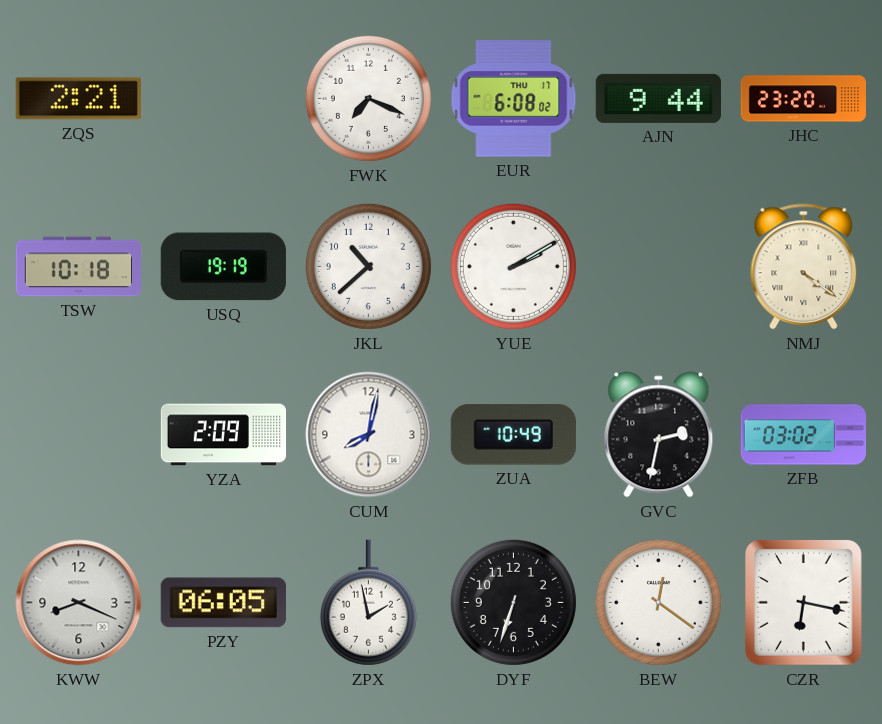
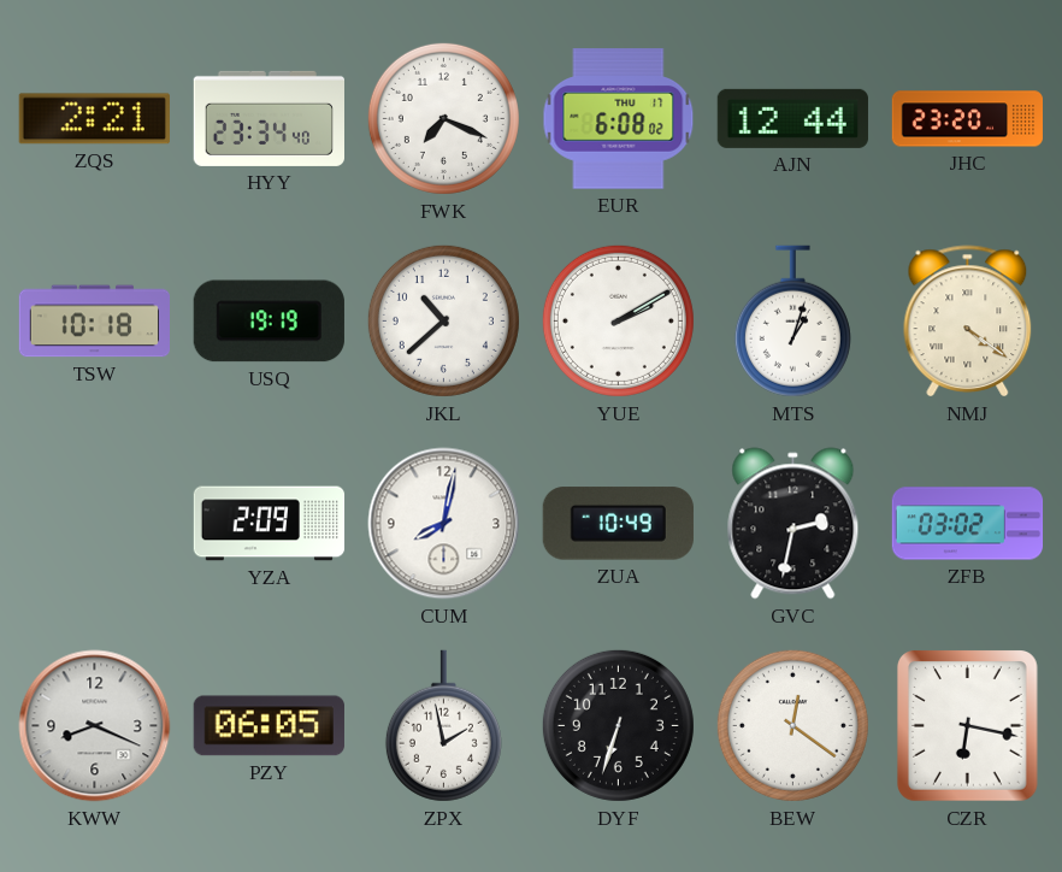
HYY: none -> 23:34
AJN: 9:44 -> 12:44
MTS: none -> 1:03
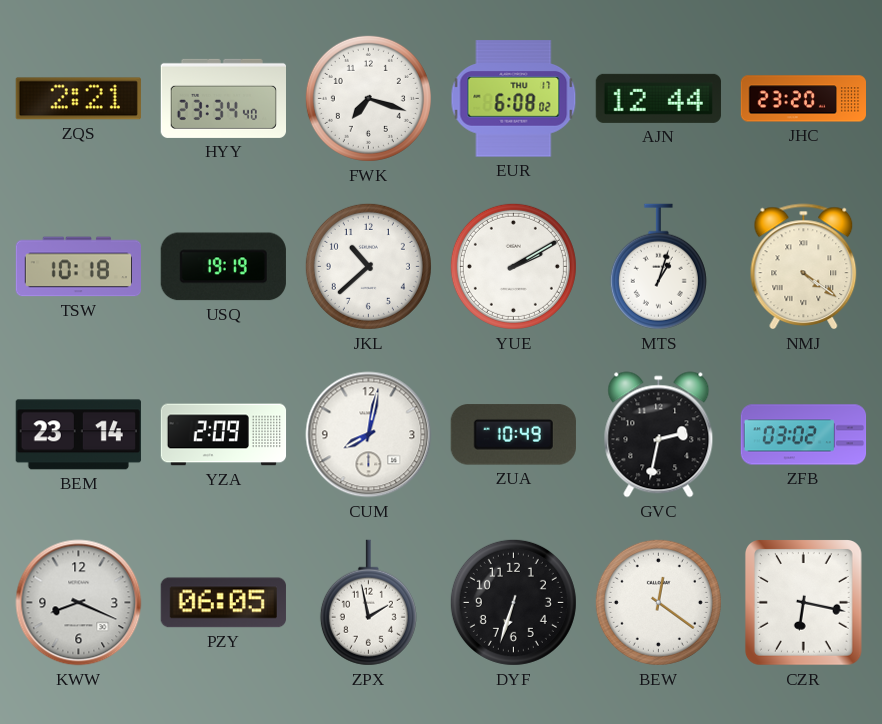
FWK: 7:19 -> 7:18
BEM: none -> 23:14
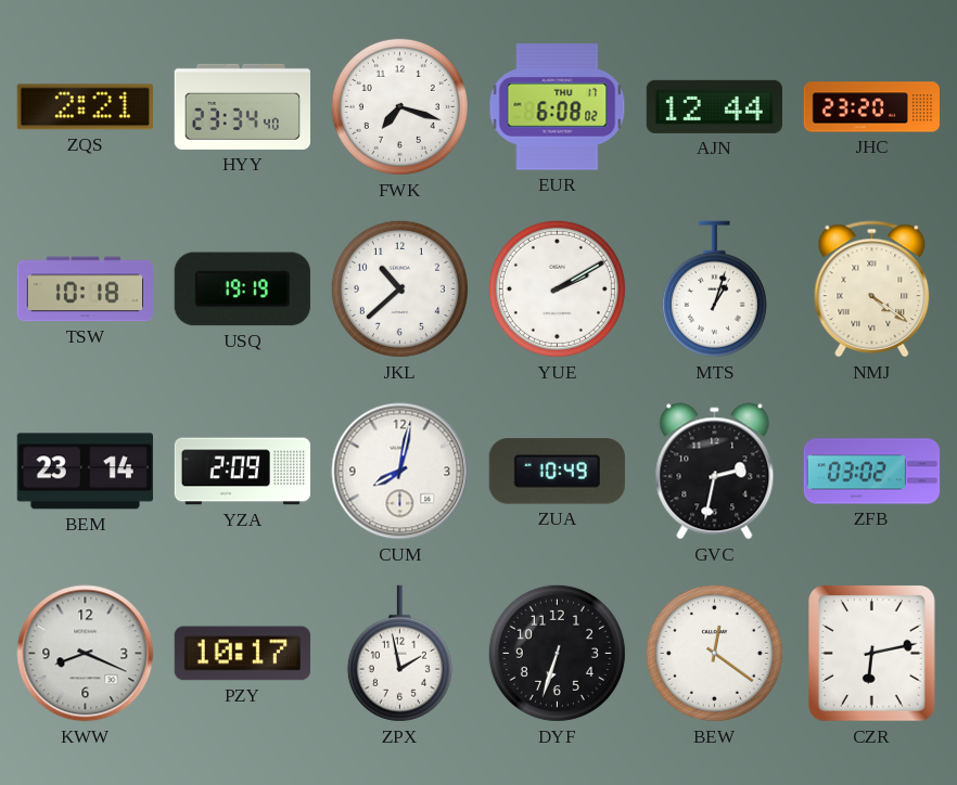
PZY: 06:05 -> 10:17
CZR: 6:17 -> 6:13
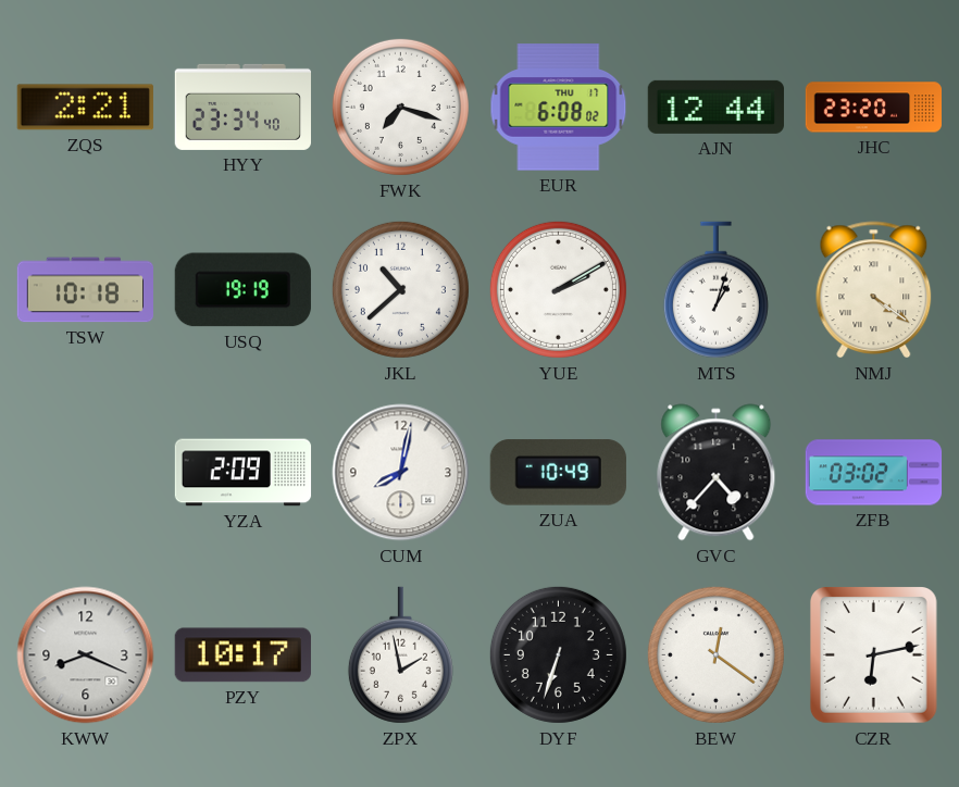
BEM: 23:14 -> none
GVC: 2:32 -> 4:37
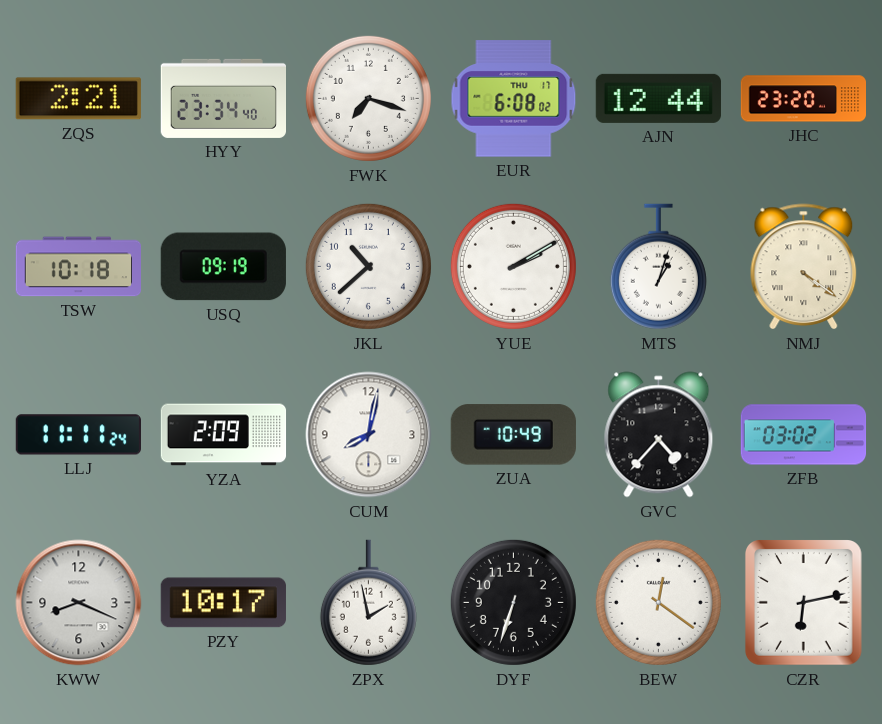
USQ: 19:19 -> 09:19
LLJ: none -> 11:11
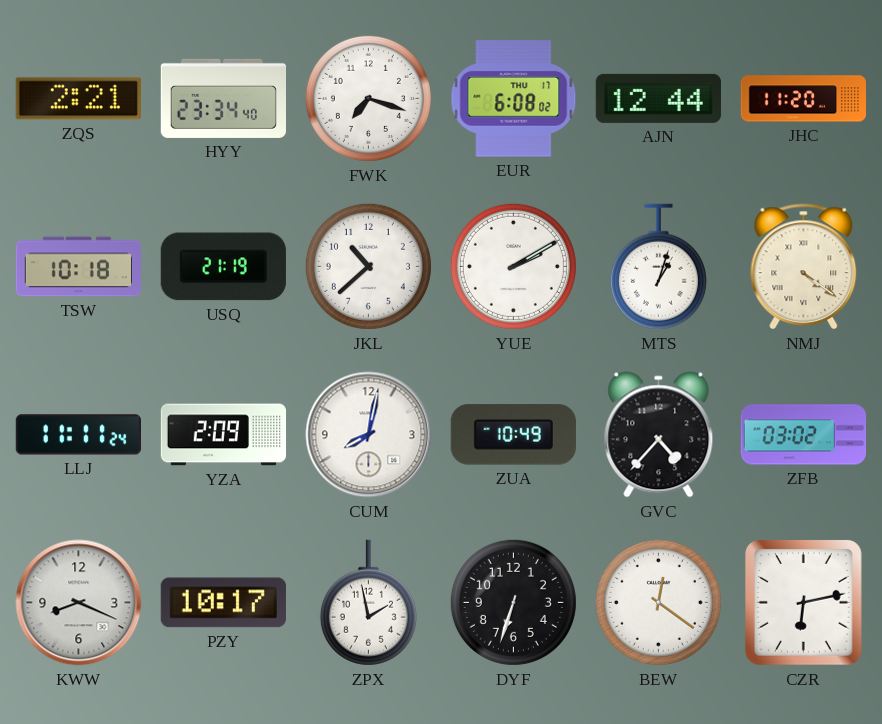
JHC: 23:20 -> 11:20
USQ: 09:19 -> 21:19
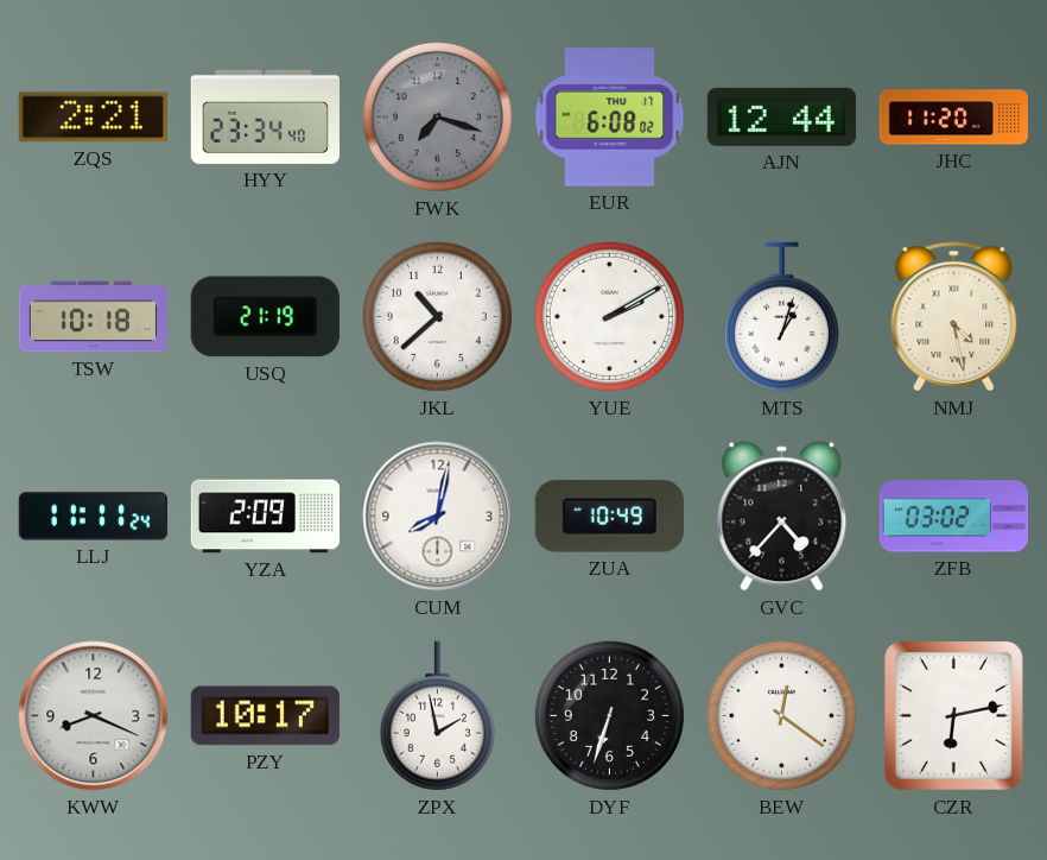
FWK dial: white -> grey
NMJ: 4:21 -> 4:28
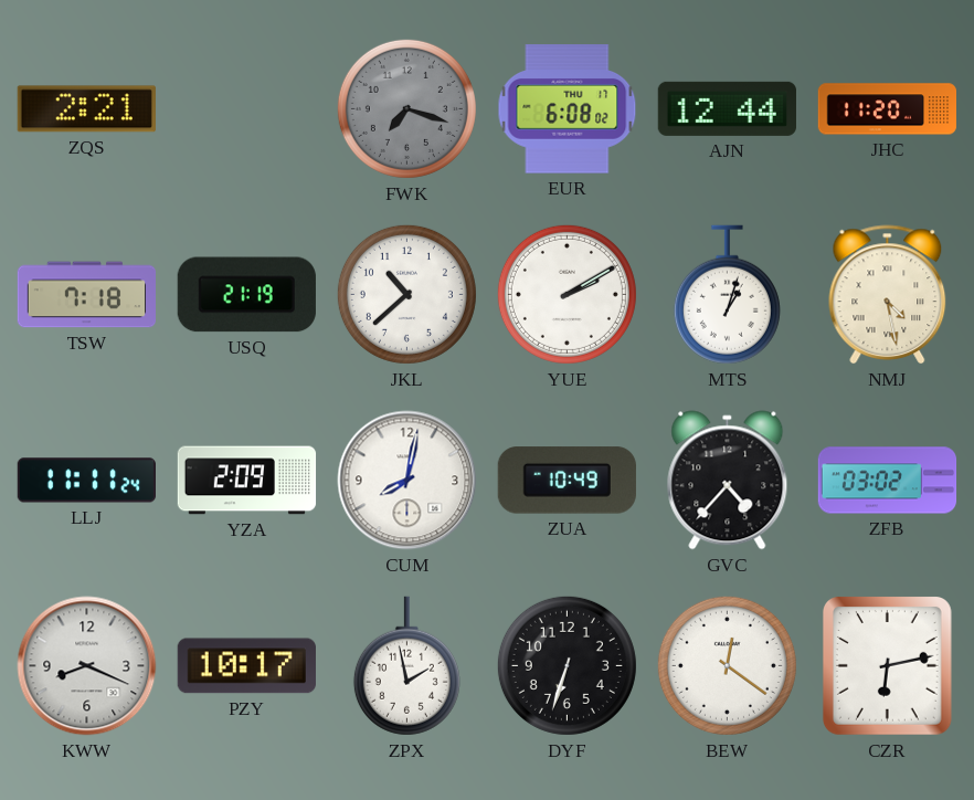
HYY: 23:34 -> none
TSW: 10:18 -> 7:18
